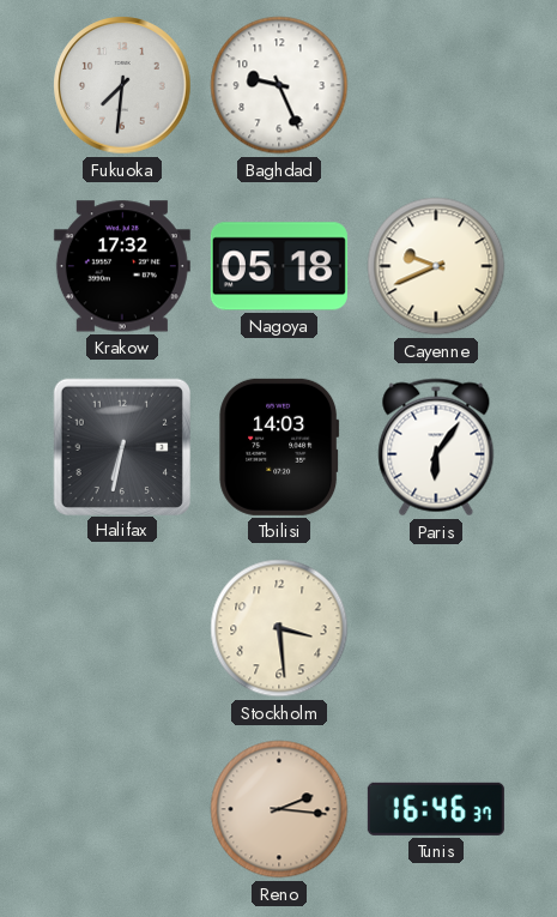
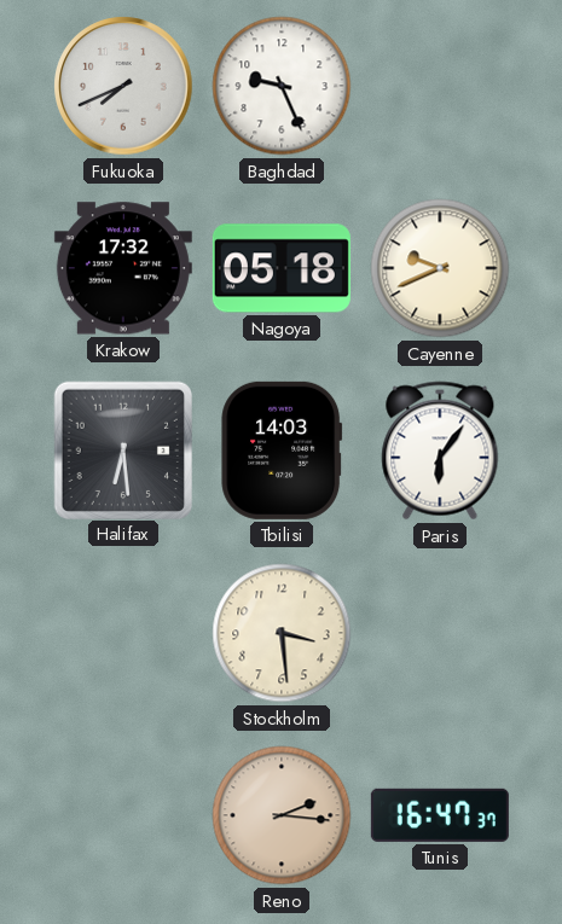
Fukuoka: 7:31 -> 7:41
Halifax: 6:32 -> 6:29
Tunis: 16:46 -> 16:47
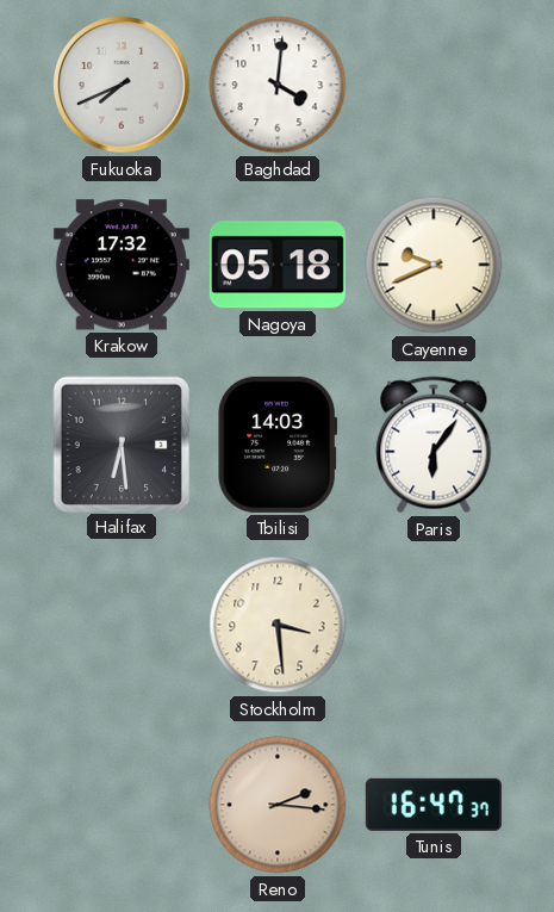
Baghdad: 9:26 -> 4:01
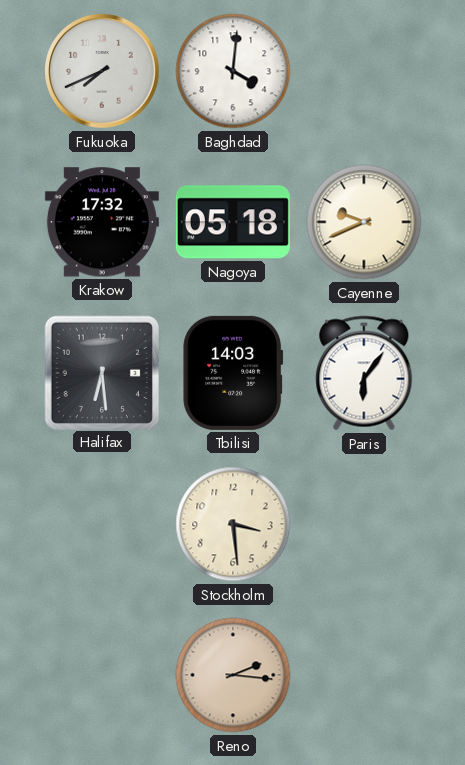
Tunis: 16:47 -> none
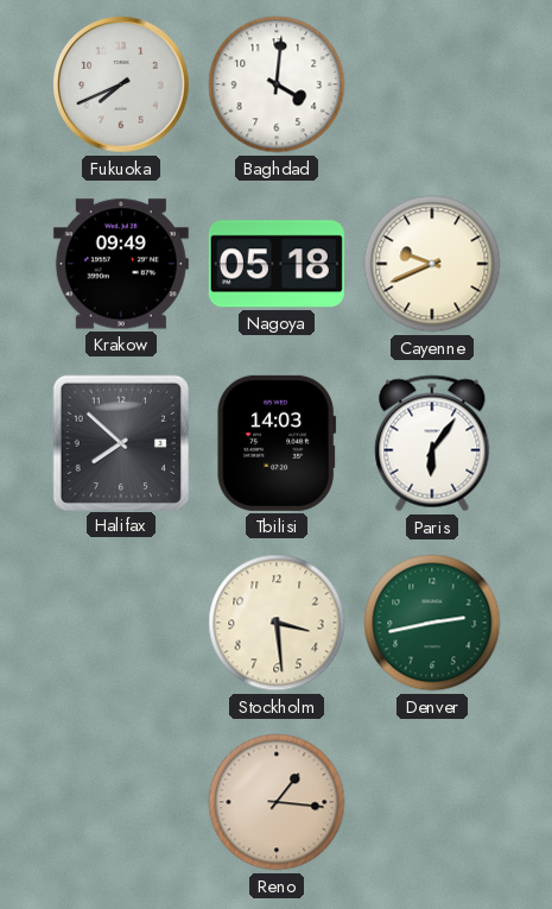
Krakow: 17:32 -> 09:49
Halifax: 6:29 -> 7:52
Denver: none -> 2:43
Reno: 2:16 -> 1:16
